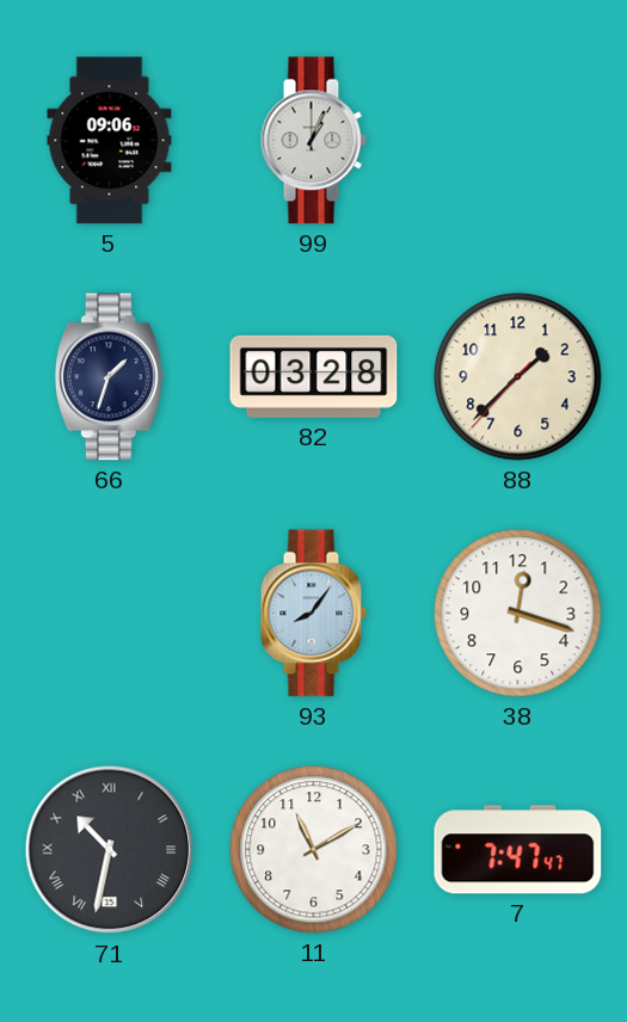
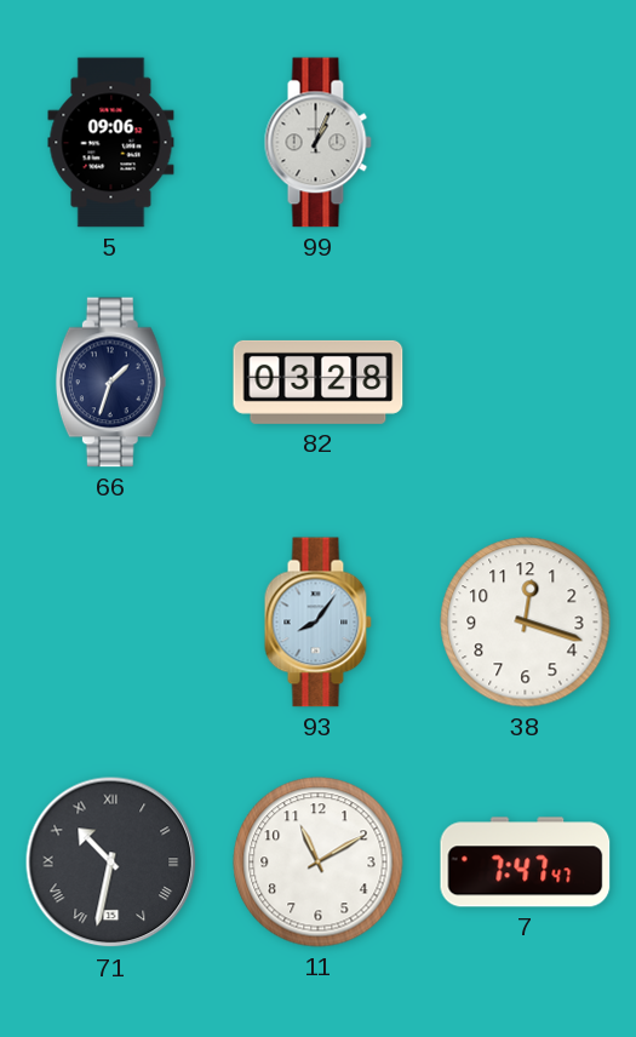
88: 1:37 -> none
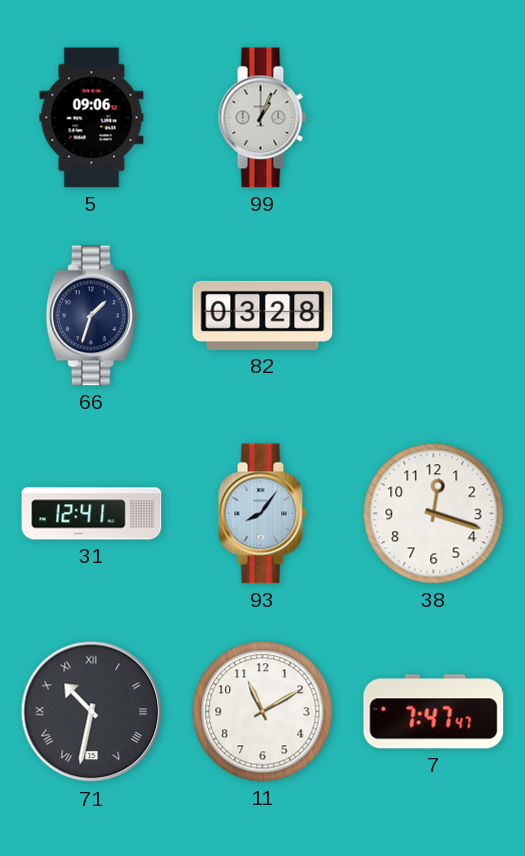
31: none -> 12:41
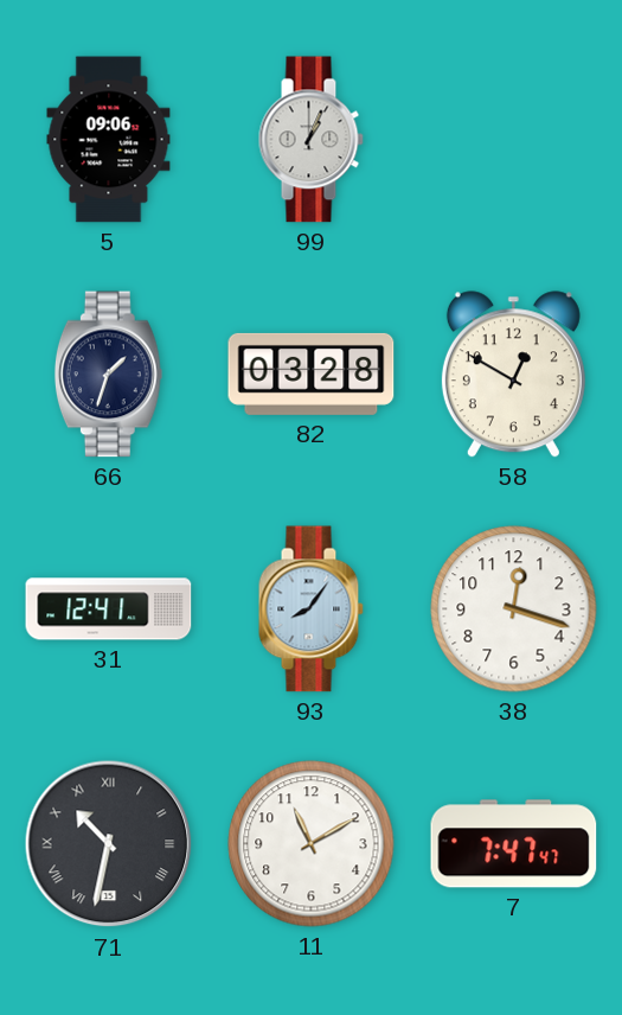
58: none -> 12:50
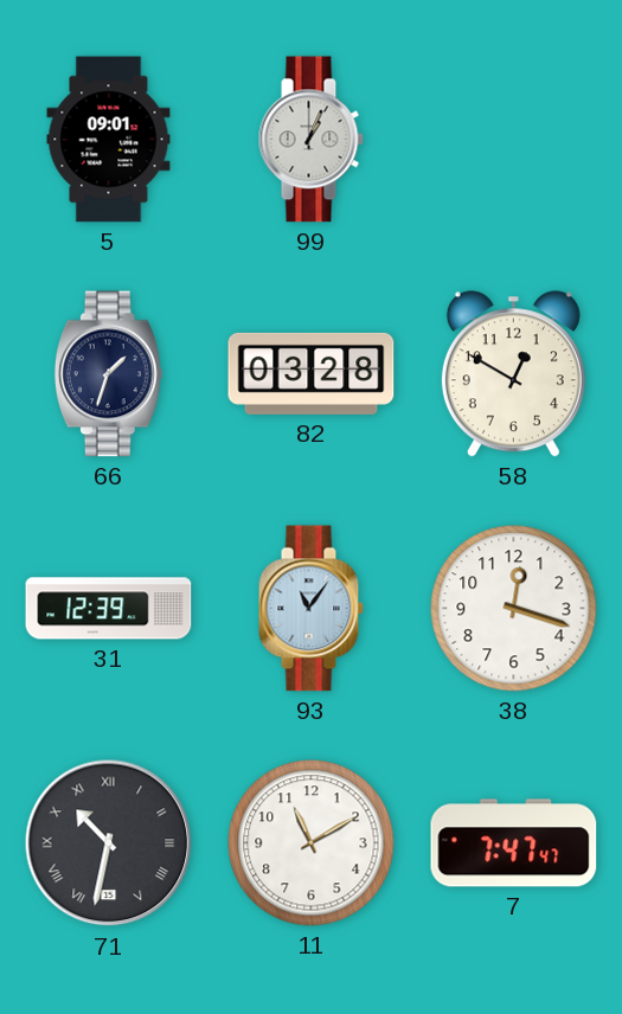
5: 09:06 -> 09:01
31: 12:41 -> 12:39
93: 8:06 -> 11:06
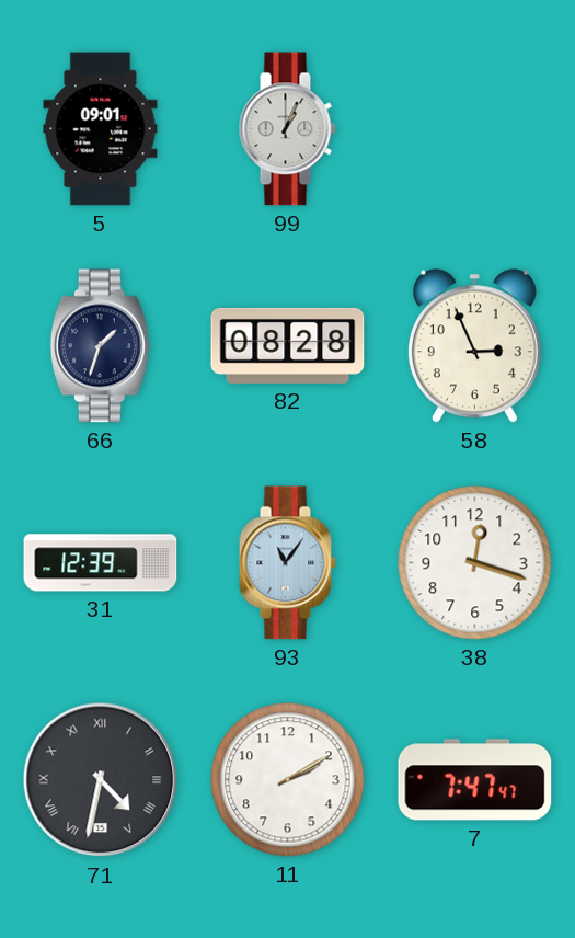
82: 03:28 -> 08:28
58: 12:50 -> 2:56
71: 10:32 -> 4:32
11: 11:10 -> 2:10
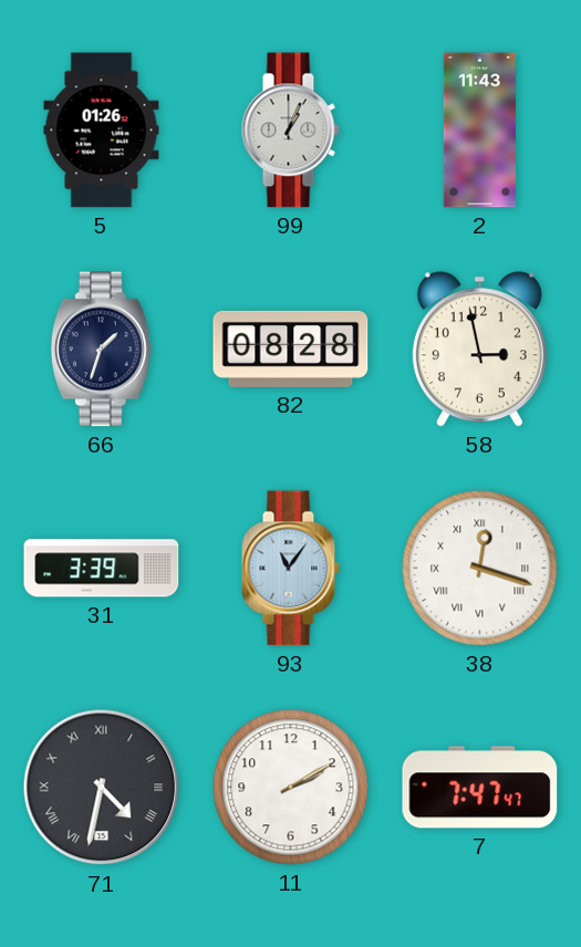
5: 09:01 -> 01:26
2: none -> 11:43
58: 2:56 -> 2:58
31: 12:39 -> 3:39
38 numerals: Arabic -> Roman
